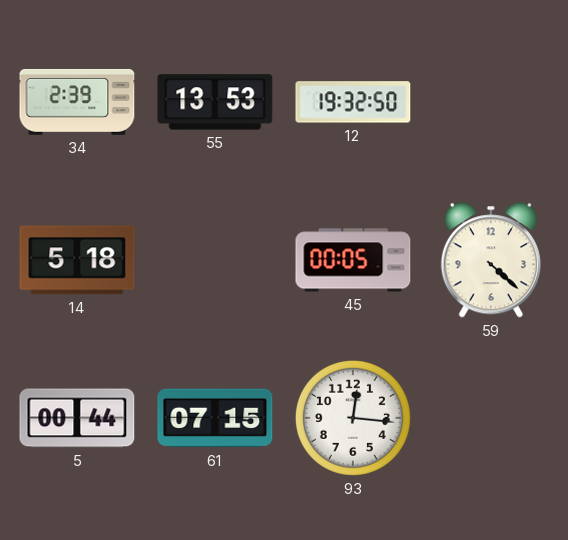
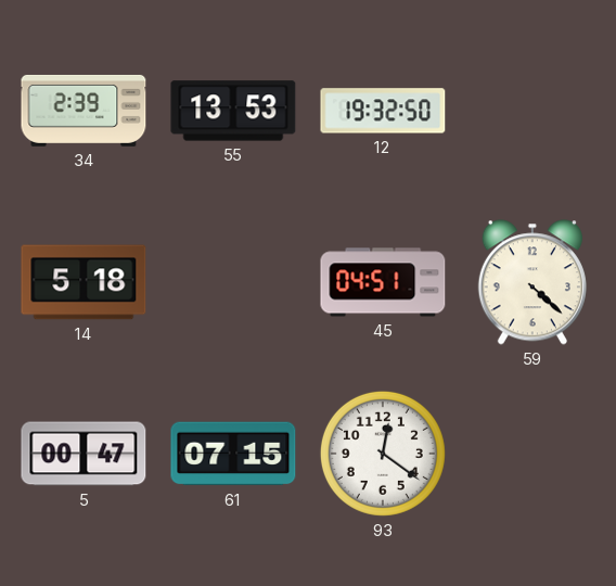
45: 00:05 -> 04:51
5: 00:44 -> 00:47
93: 12:16 -> 12:21
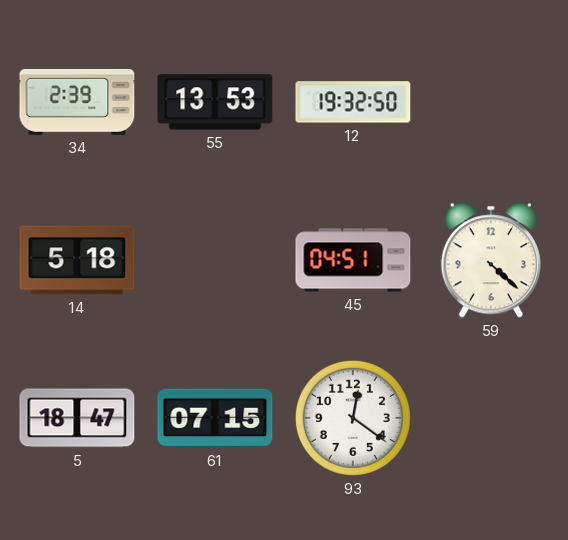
5: 00:47 -> 18:47
